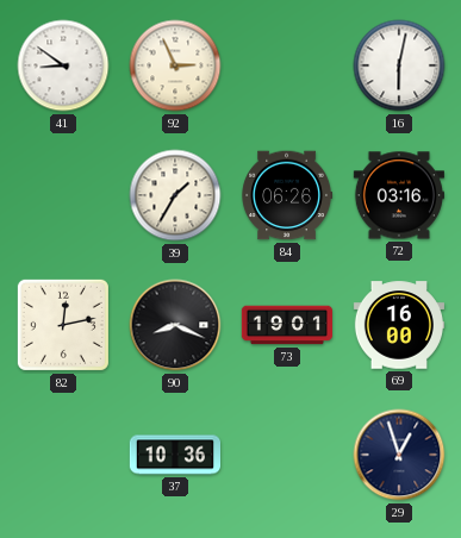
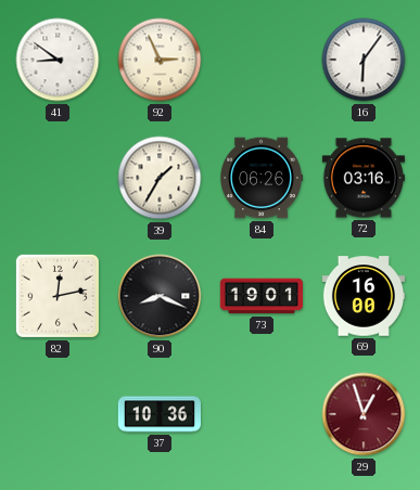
16: 6:02 -> 6:06
29 dial: navy -> burgundy
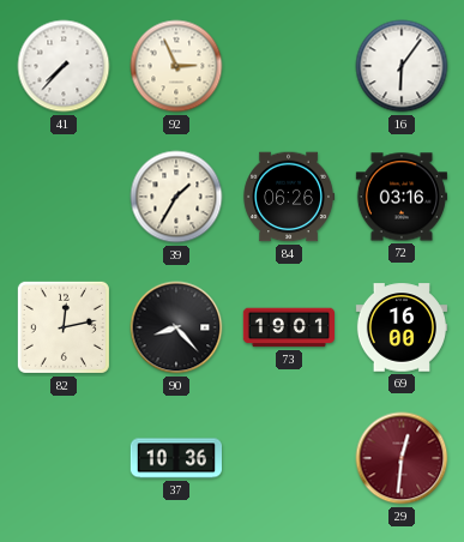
41: 8:51 -> 7:37
90: 8:19 -> 8:23
29: 12:57 -> 12:31
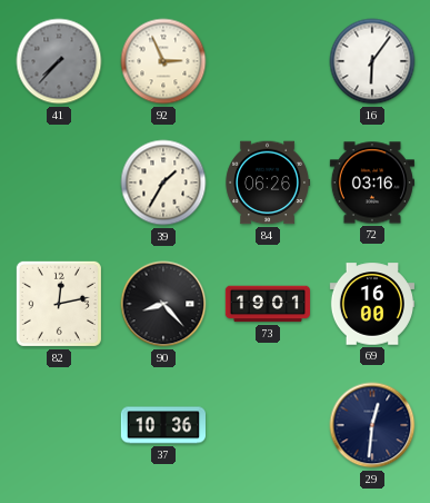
41 dial: white -> grey
29 dial: burgundy -> navy
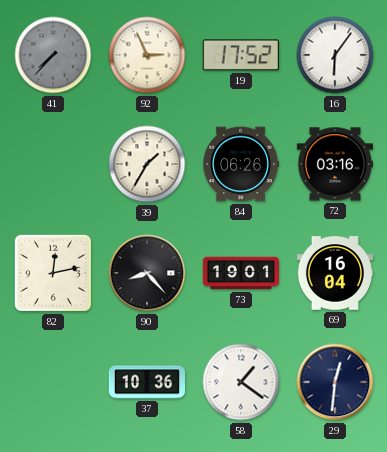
19: none -> 17:52
69: 16:00 -> 16:04
58: none -> 1:21
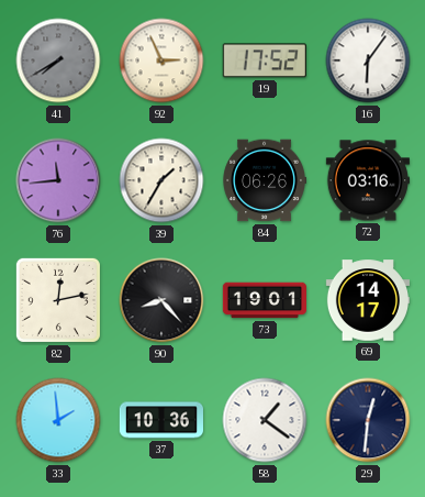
41: 7:37 -> 7:40
76: none -> 11:44
69: 16:04 -> 14:17
33: none -> 1:59
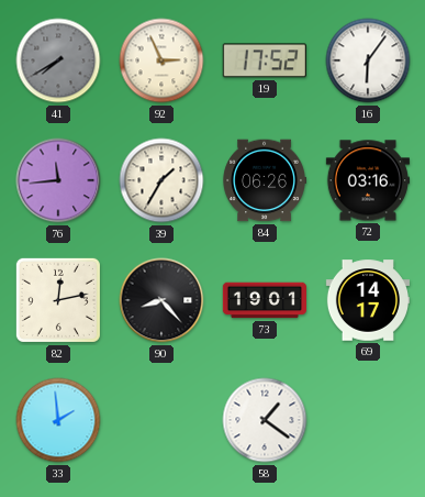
37: 10:36 -> none
29: 12:31 -> none
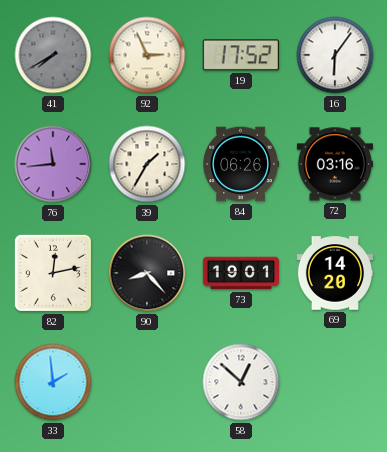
69: 14:17 -> 14:20
58: 1:21 -> 12:52
